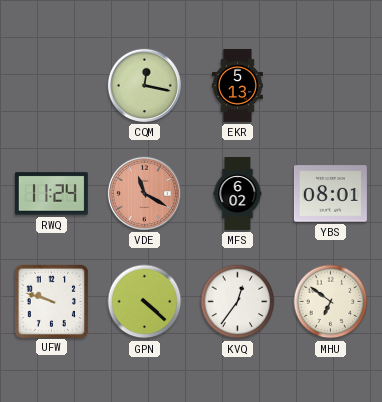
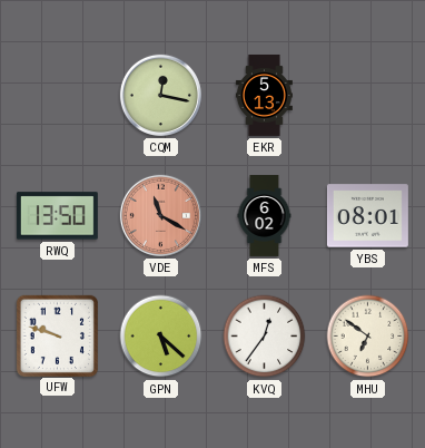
RWQ: 11:24 -> 13:50
GPN: 4:22 -> 5:22
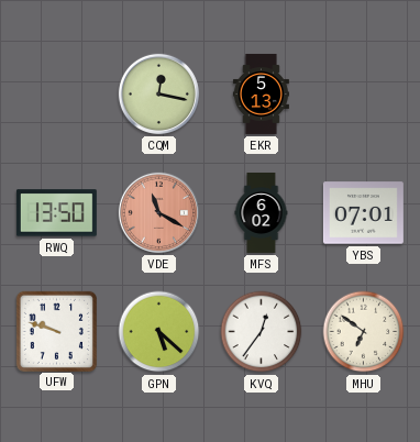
YBS: 08:01 -> 07:01
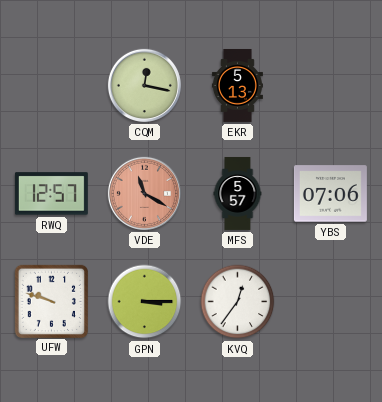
RWQ: 13:50 -> 12:57
MFS: 6:02 -> 5:57
YBS: 07:01 -> 07:06
GPN: 5:22 -> 3:15
MHU: 6:51 -> none
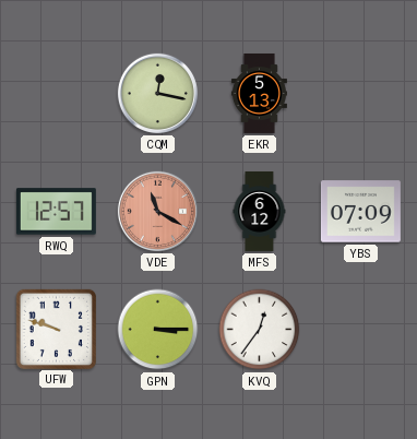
MFS: 5:57 -> 6:12
YBS: 07:06 -> 07:09
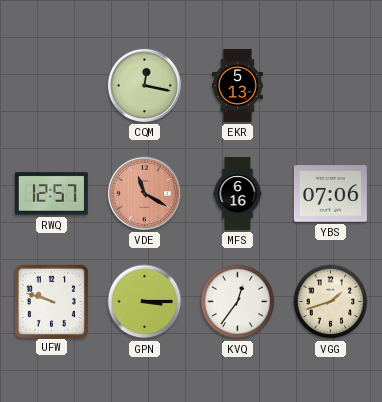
MFS: 6:12 -> 6:16
YBS: 07:09 -> 07:06
VGG: none -> 1:42
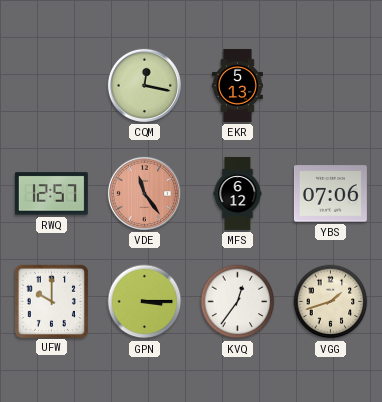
VDE: 11:20 -> 11:24
MFS: 6:16 -> 6:12
UFW: 9:48 -> 10:00
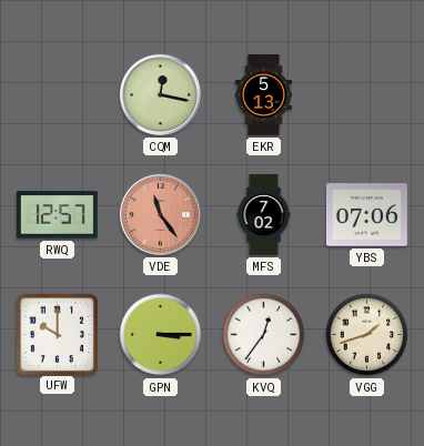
MFS: 6:12 -> 7:02
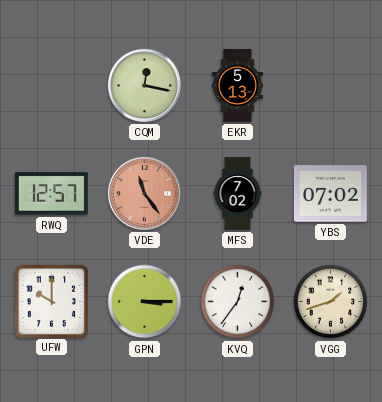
YBS: 07:06 -> 07:02
